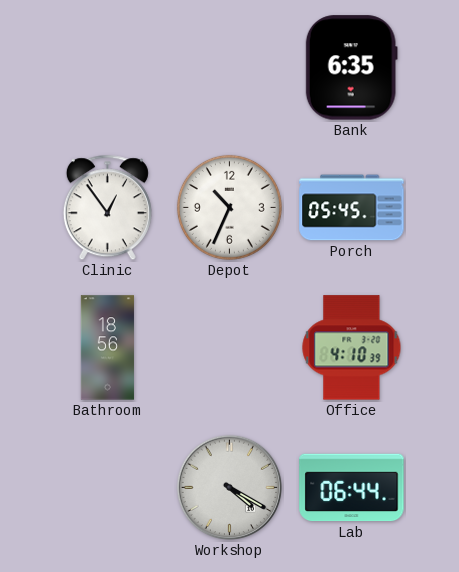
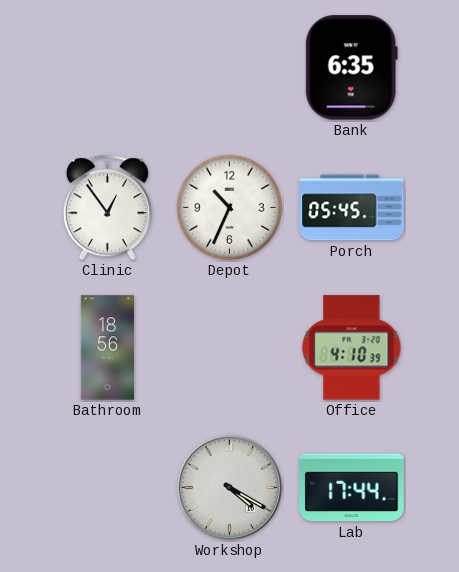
Lab: 06:44 -> 17:44
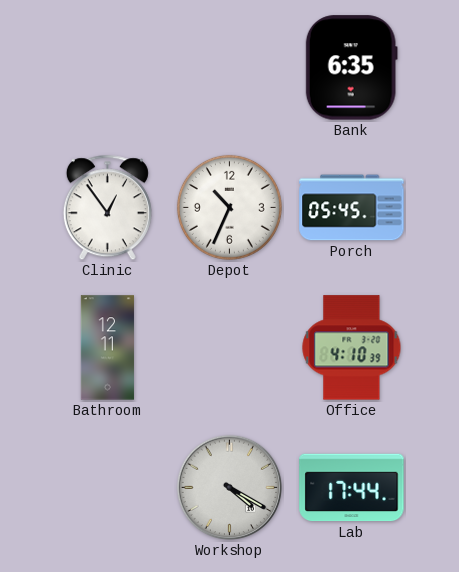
Bathroom: 18:56 -> 12:11
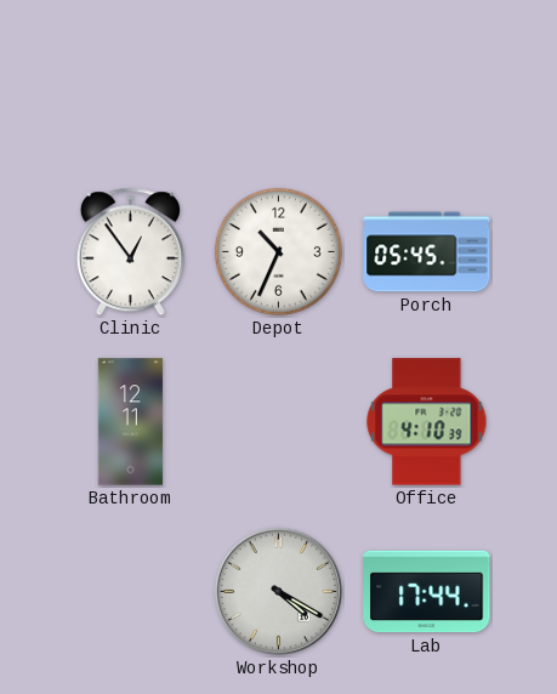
Bank: 6:35 -> none
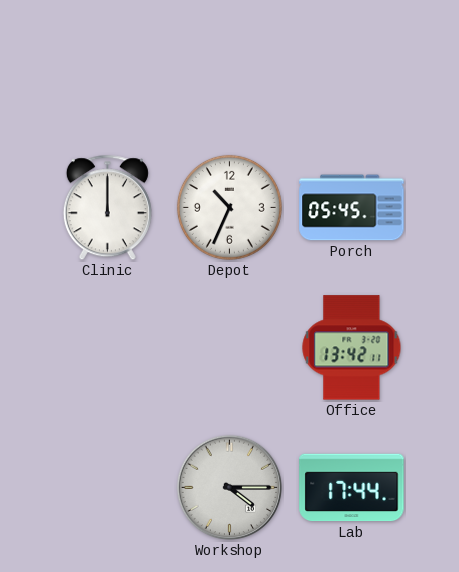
Clinic: 12:54 -> 12:00
Bathroom: 12:11 -> none
Office: 4:10 -> 13:42
Workshop: 4:20 -> 4:15
